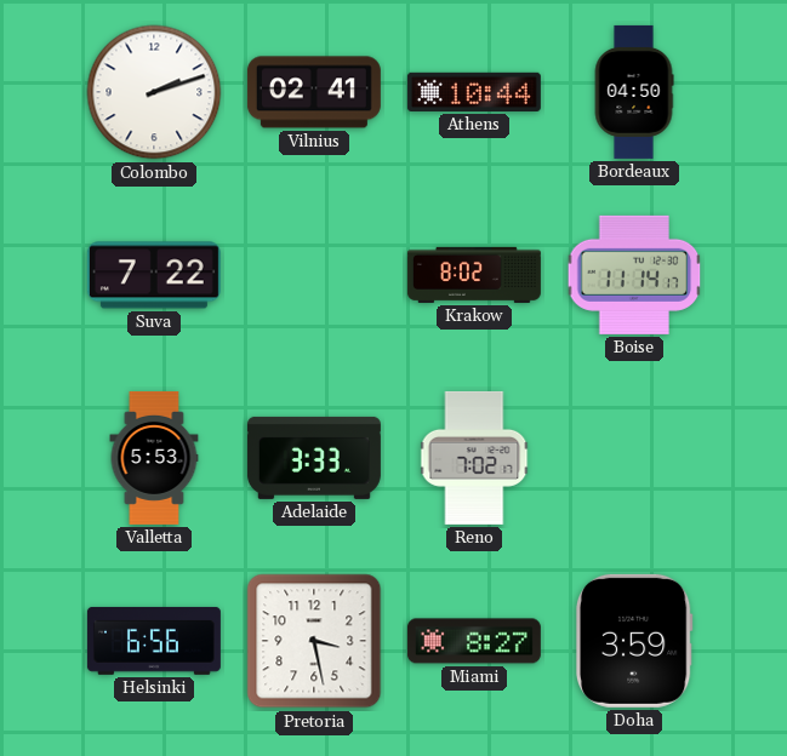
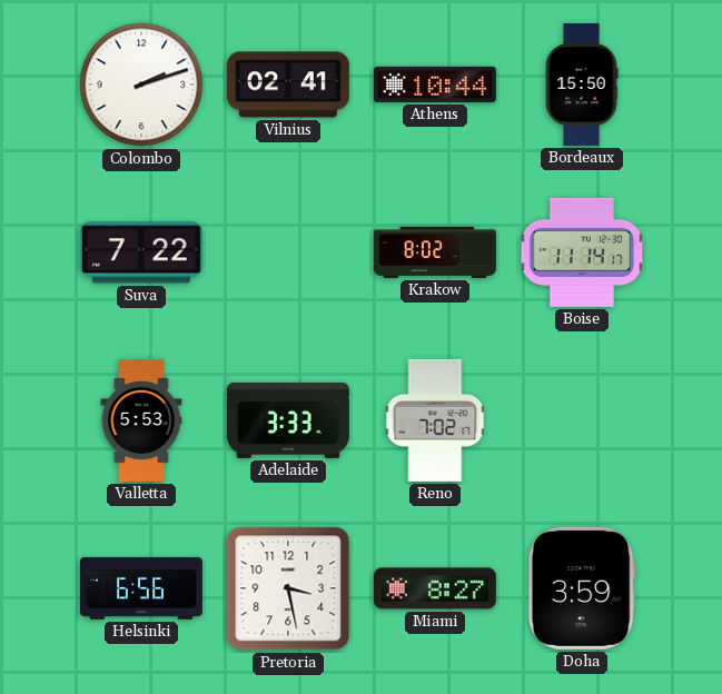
Bordeaux: 04:50 -> 15:50
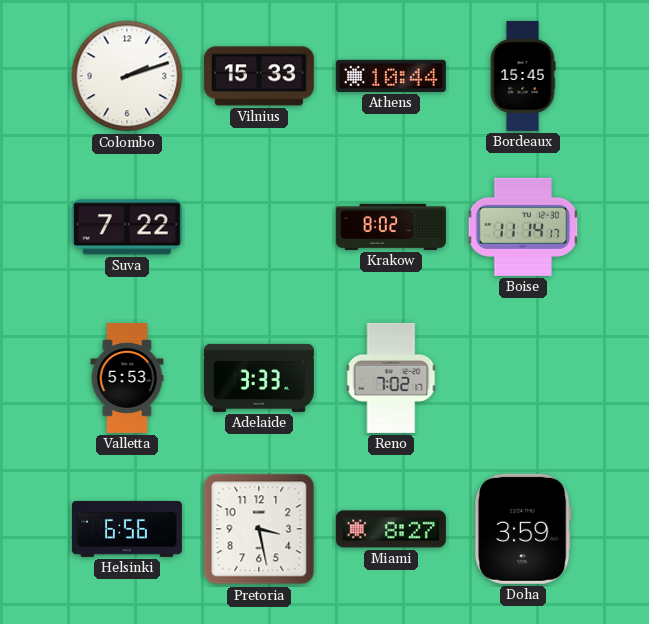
Vilnius: 02:41 -> 15:33
Bordeaux: 15:50 -> 15:45
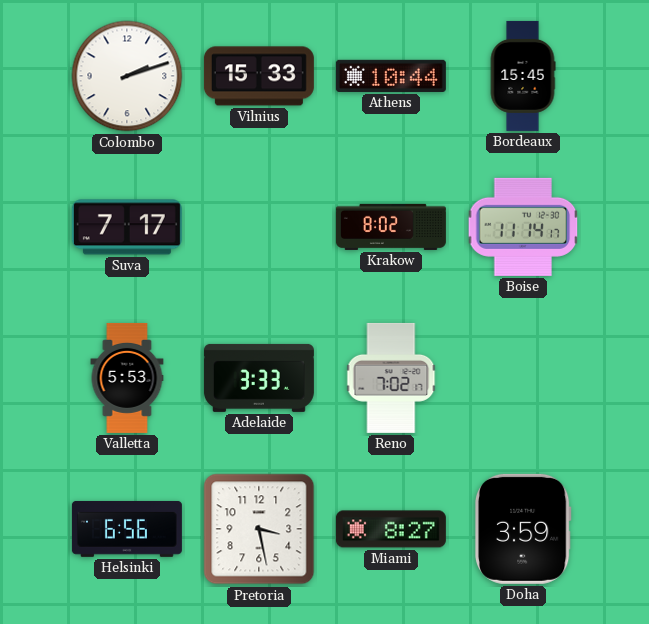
Suva: 7:22 -> 7:17
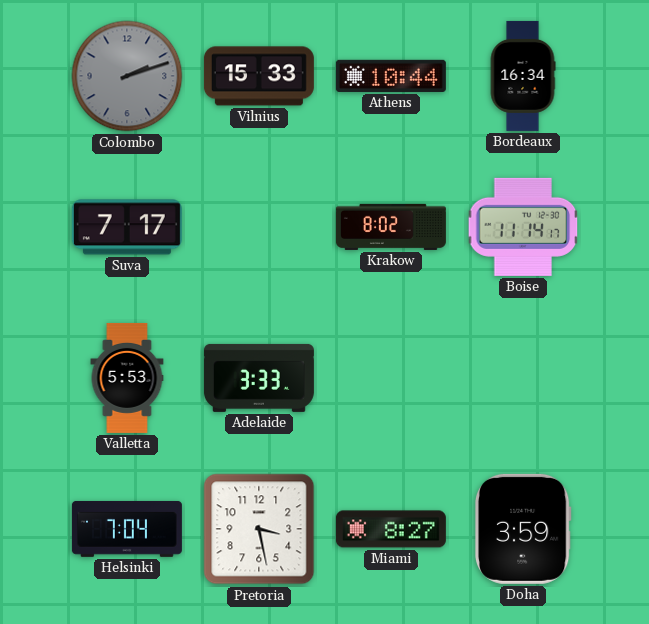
Colombo dial: white -> grey
Bordeaux: 15:45 -> 16:34
Reno: 7:02 -> none
Helsinki: 6:56 -> 7:04
